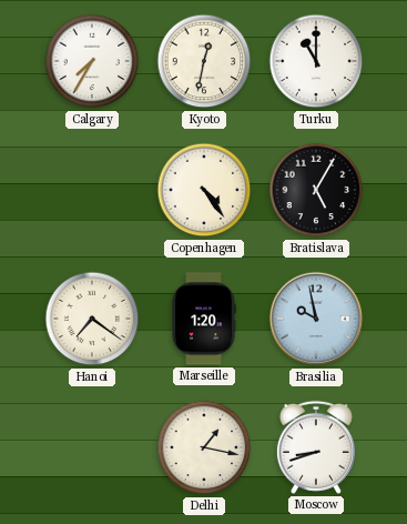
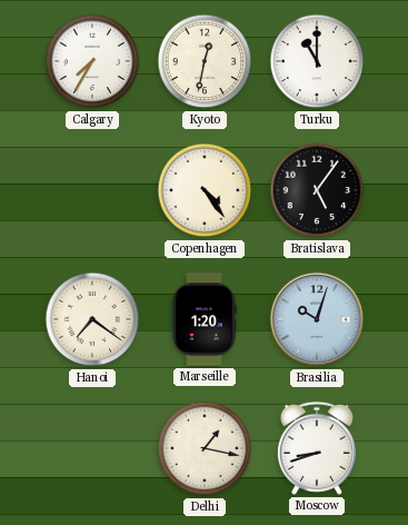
Bratislava: 5:05 -> 5:06
Brasilia: 9:58 -> 10:03
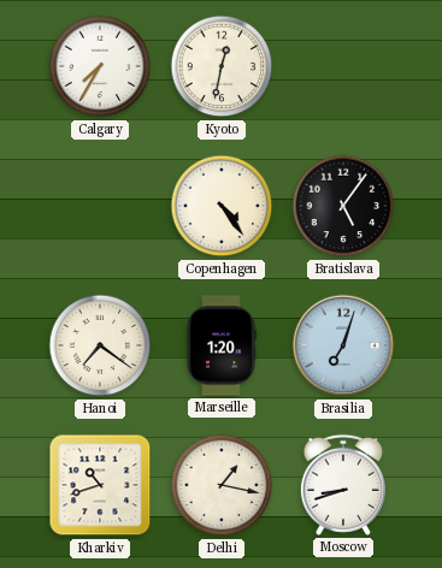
Turku: 11:00 -> none
Brasilia: 10:03 -> 7:03
Kharkiv: none -> 10:42
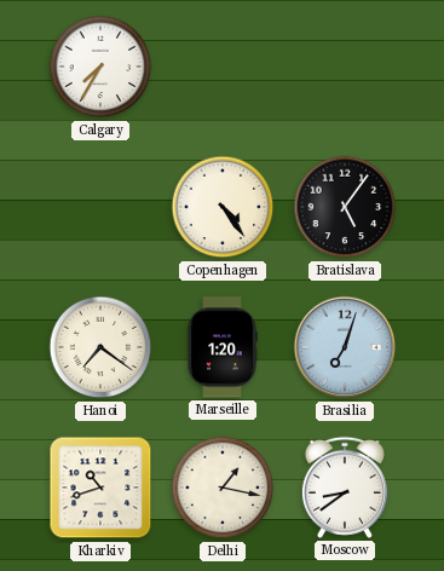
Kyoto: 12:32 -> none
Moscow: 8:42 -> 8:39
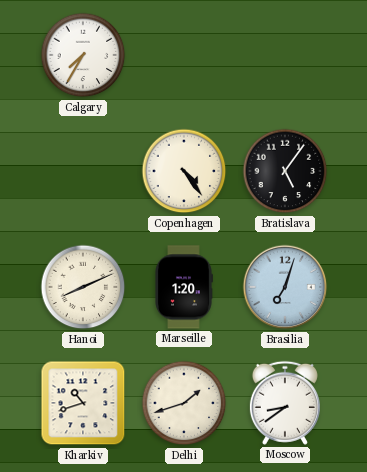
Hanoi: 7:21 -> 8:11
Delhi: 1:17 -> 1:42
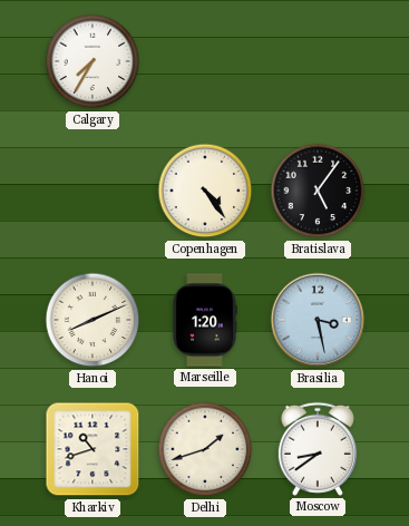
Brasilia: 7:03 -> 3:28
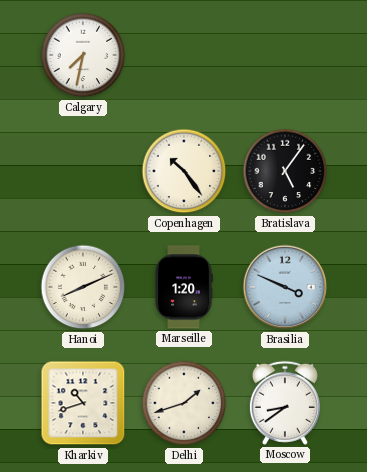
Calgary: 7:35 -> 7:32
Copenhagen: 4:24 -> 10:24
Brasilia: 3:28 -> 3:49
